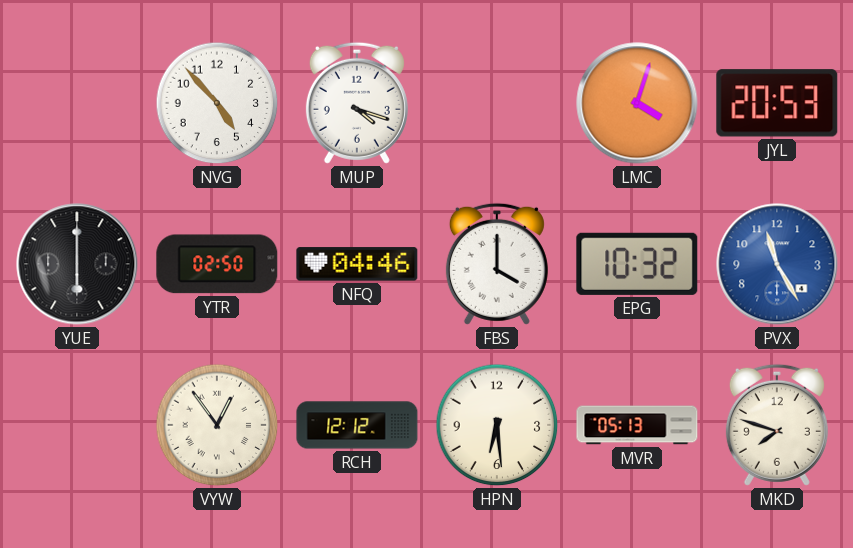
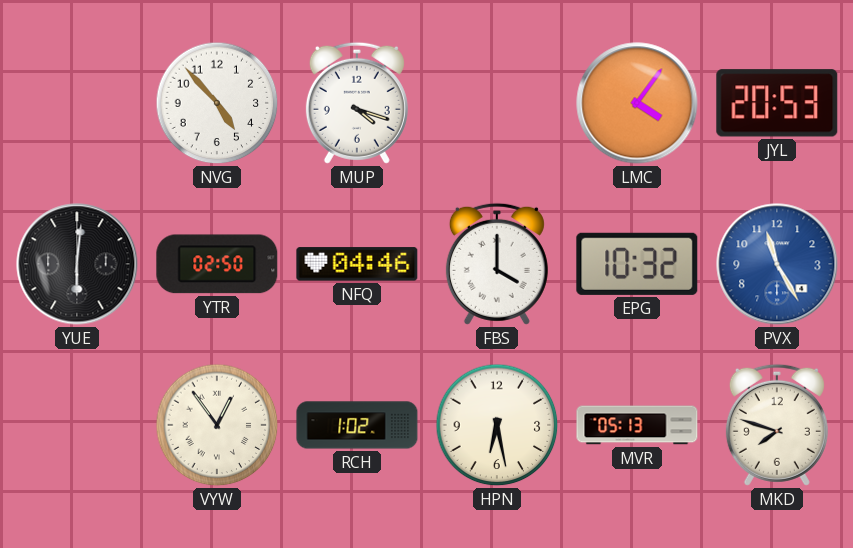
LMC: 4:03 -> 4:06
YUE: 6:00 -> 6:01
RCH: 12:12 -> 1:02
HPN: 6:29 -> 6:28
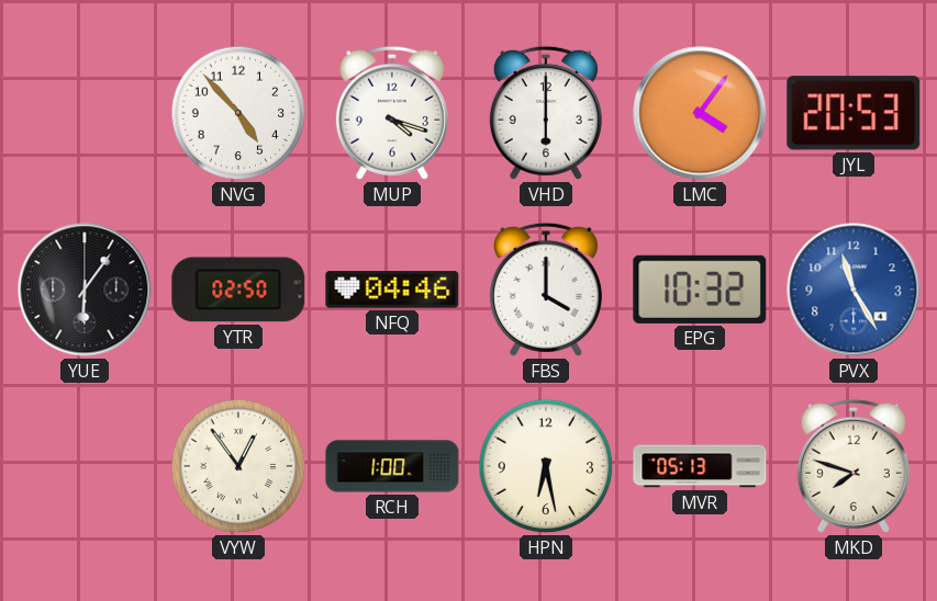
VHD: none -> 6:00
YUE: 6:01 -> 6:06
RCH: 1:02 -> 1:00
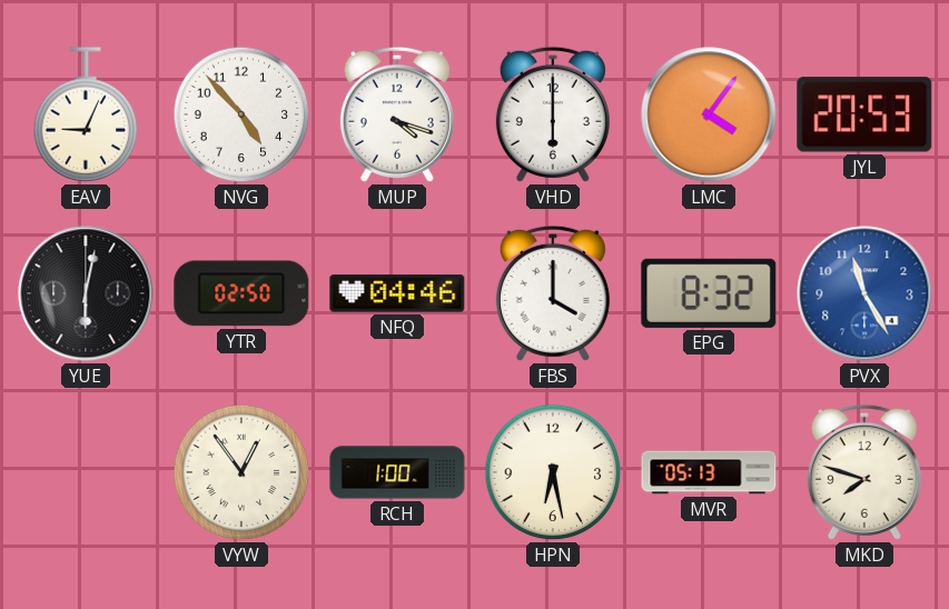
EAV: none -> 9:04
YUE: 6:06 -> 6:02
EPG: 10:32 -> 8:32
